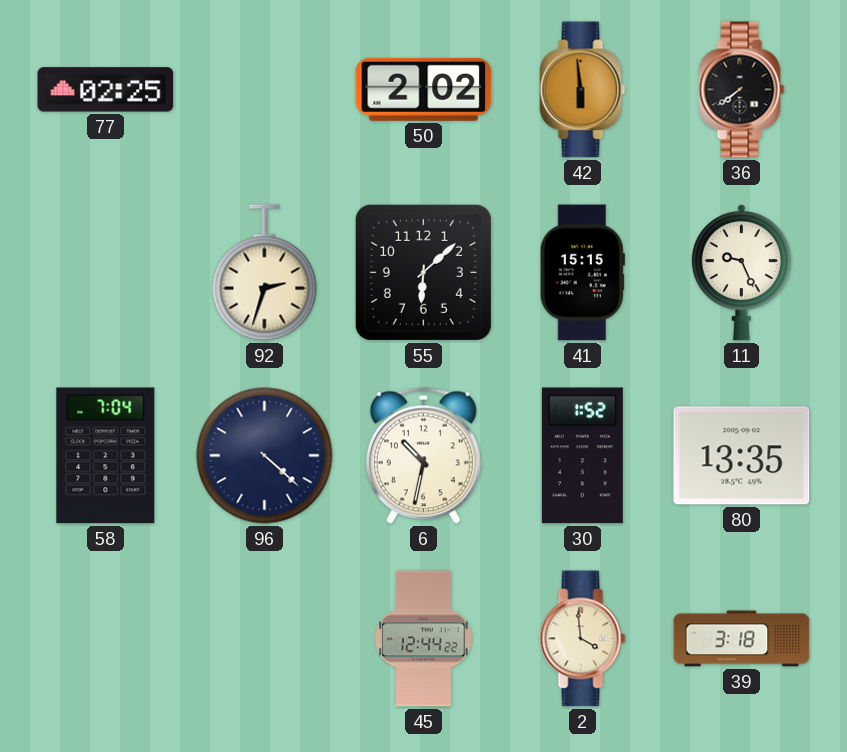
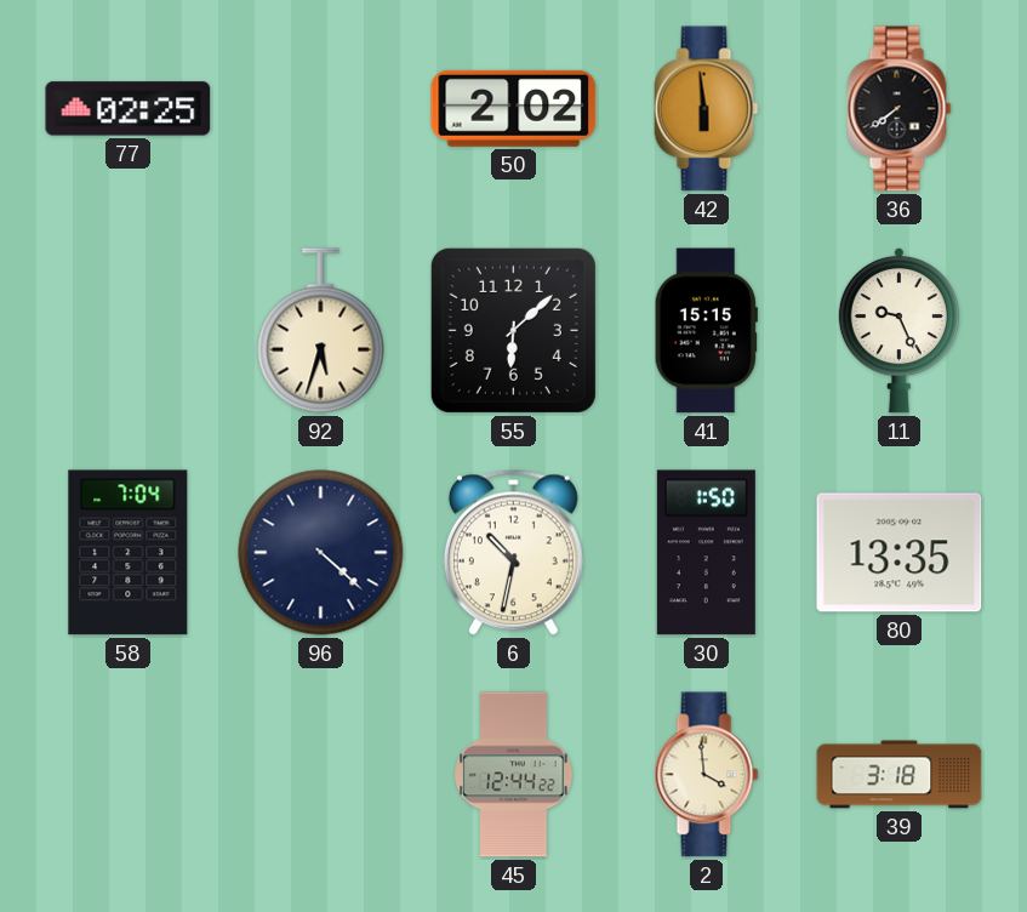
92: 2:33 -> 5:33
30: 1:52 -> 1:50
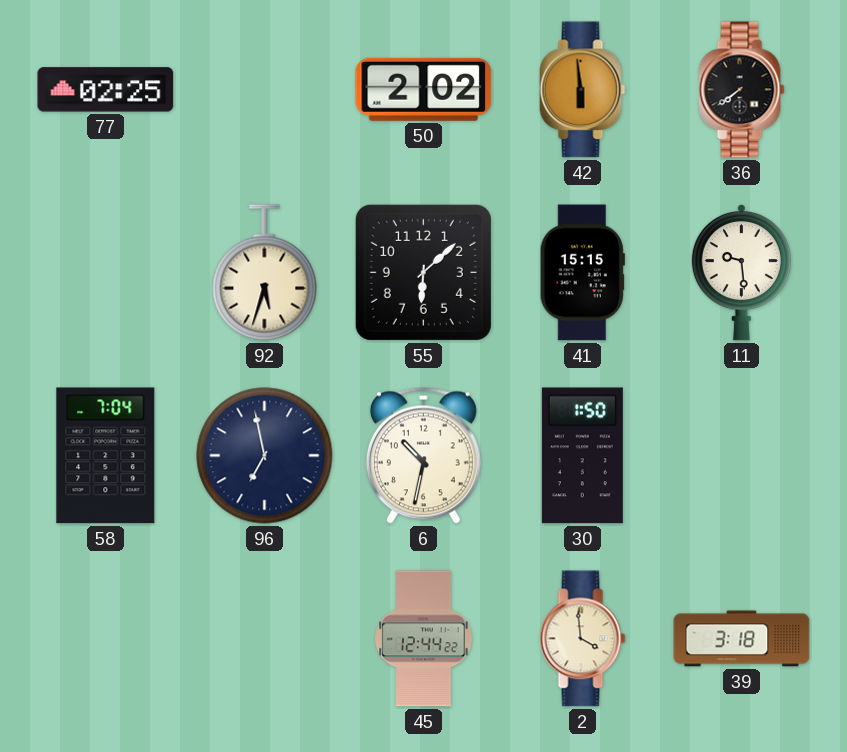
11: 9:26 -> 9:29
96: 4:22 -> 6:58
80: 13:35 -> none
